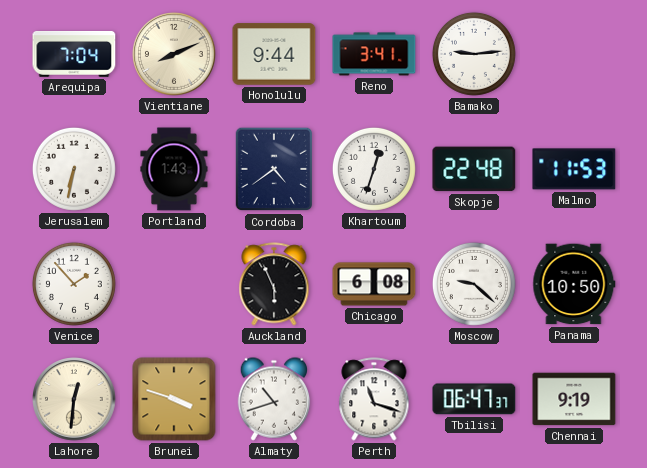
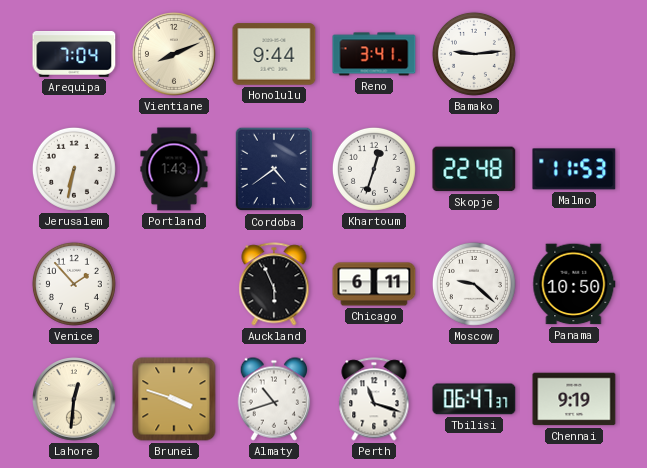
Chicago: 6:08 -> 6:11
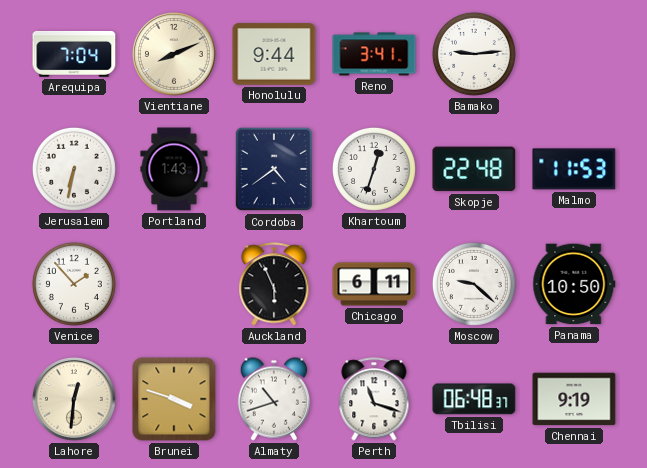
Tbilisi: 06:47 -> 06:48
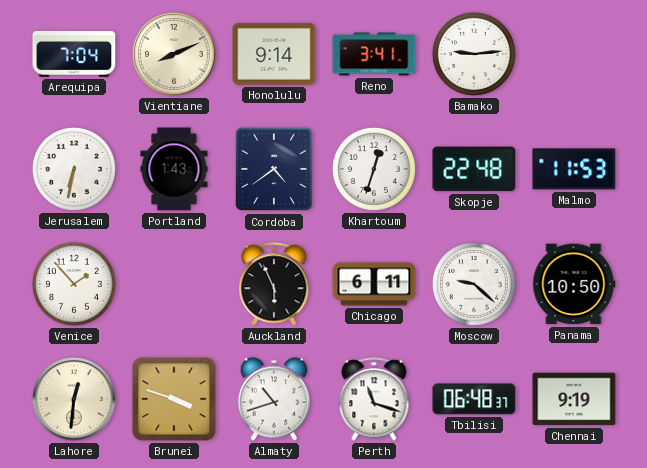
Honolulu: 9:44 -> 9:14
